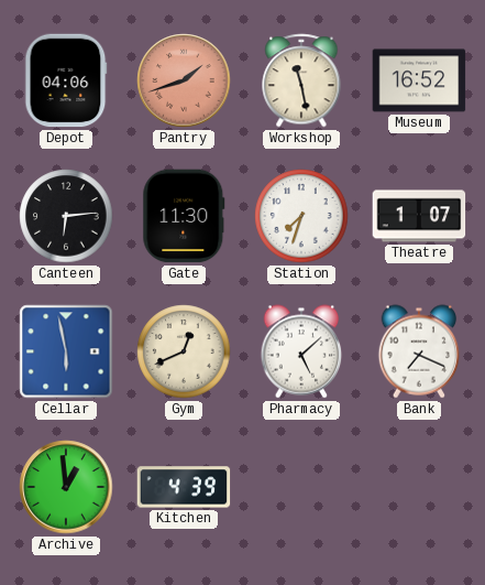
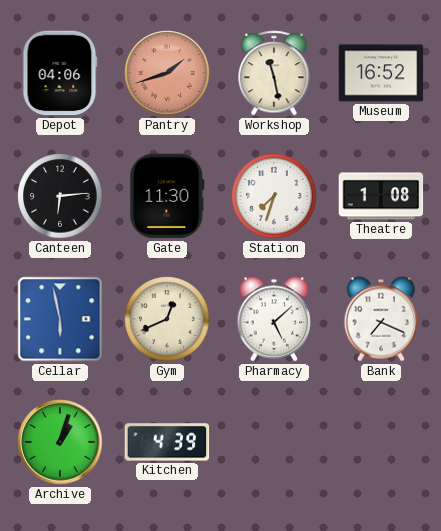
Theatre: 1:07 -> 1:08
Archive: 12:59 -> 1:03
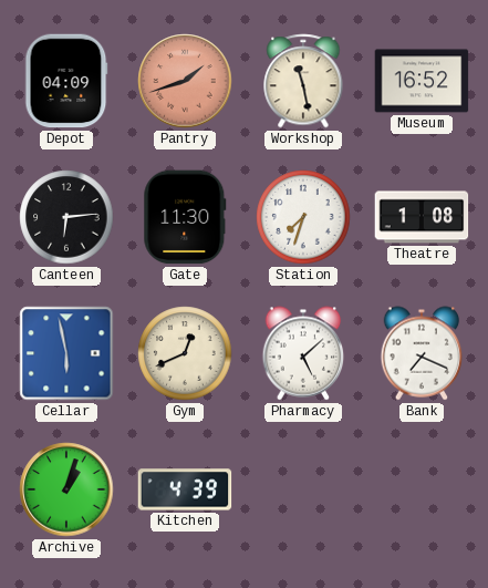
Depot: 04:06 -> 04:09
